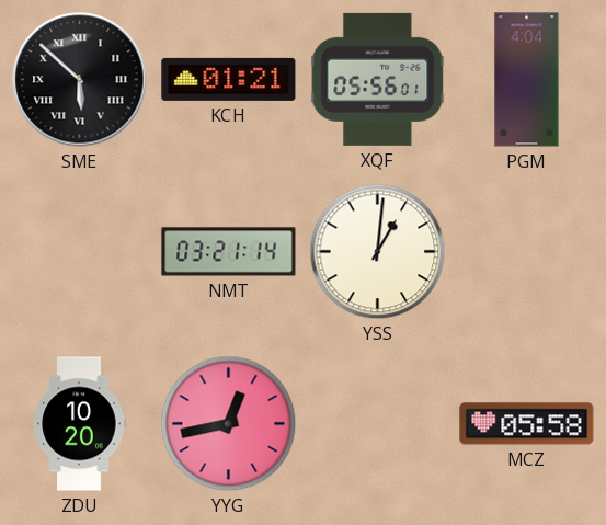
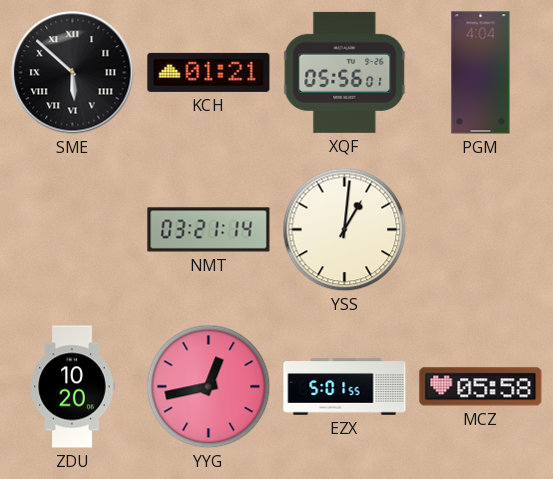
EZX: none -> 5:01
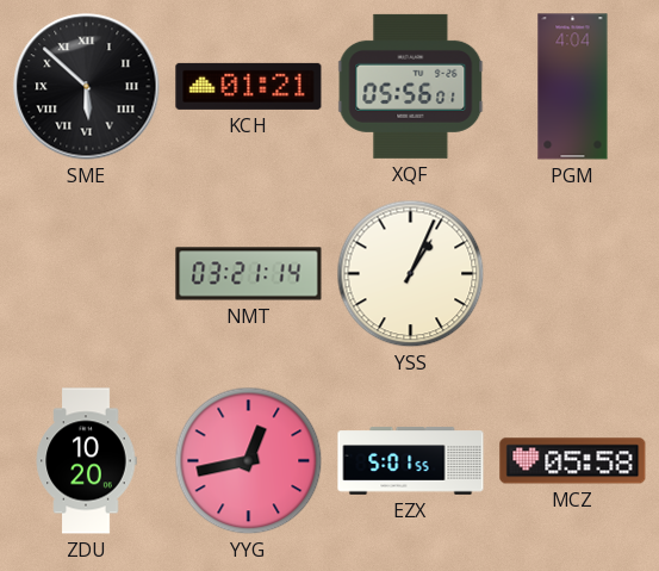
YSS: 1:01 -> 1:04
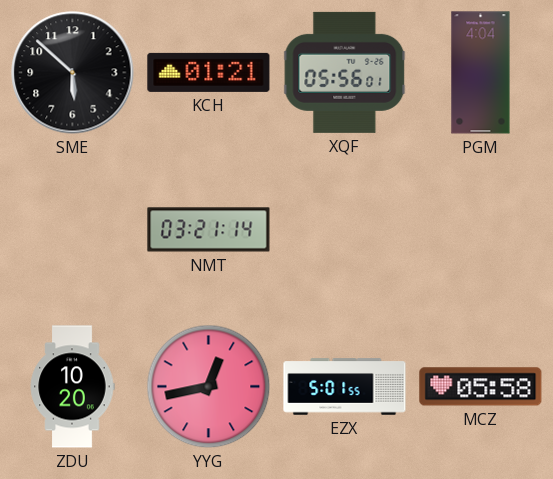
SME numerals: Roman -> Arabic
YSS: 1:04 -> none
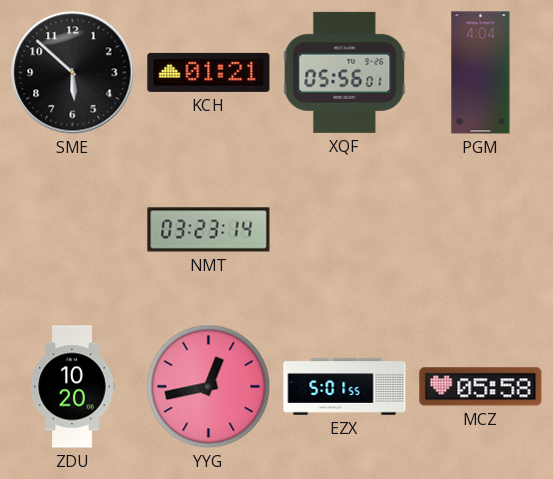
NMT: 03:21 -> 03:23
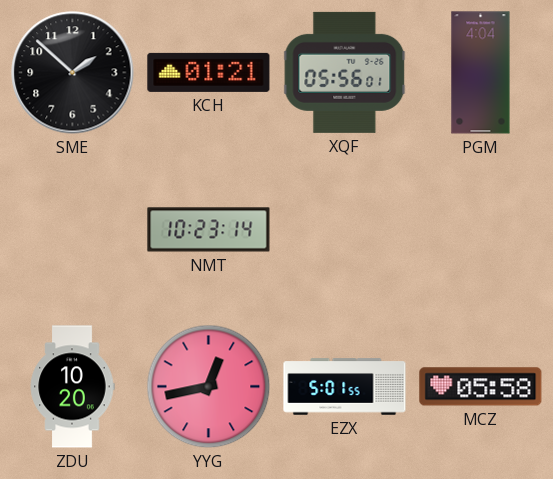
SME: 5:52 -> 1:52
NMT: 03:23 -> 10:23
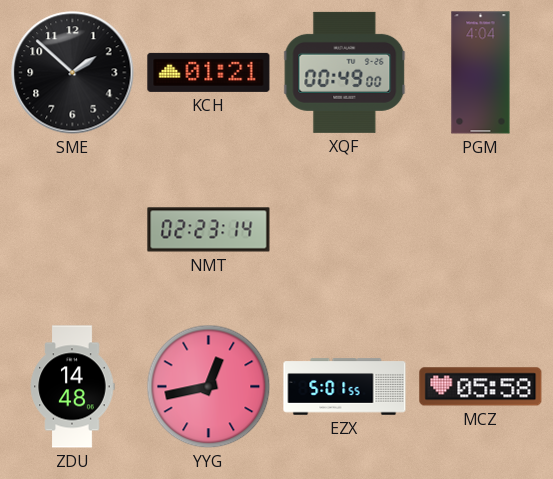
XQF: 05:56 -> 00:49
NMT: 10:23 -> 02:23
ZDU: 10:20 -> 14:48
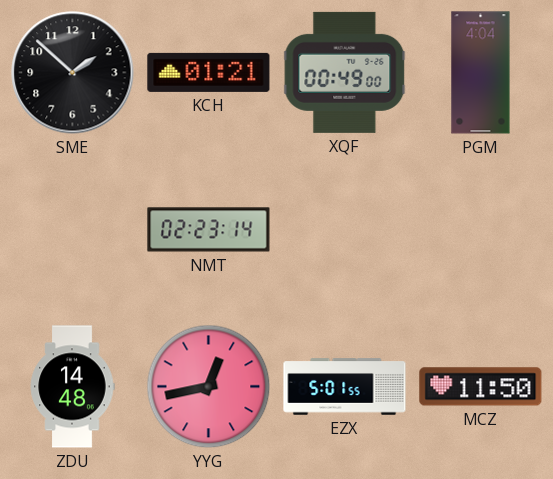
MCZ: 05:58 -> 11:50
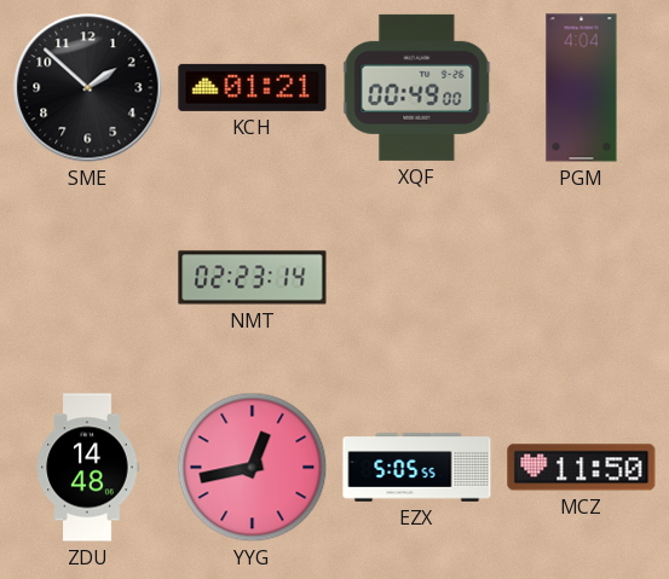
EZX: 5:01 -> 5:05
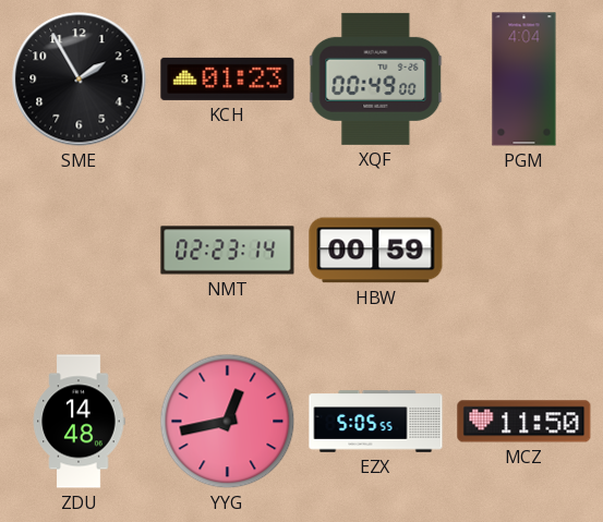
SME: 1:52 -> 1:55
KCH: 01:21 -> 01:23
HBW: none -> 00:59
